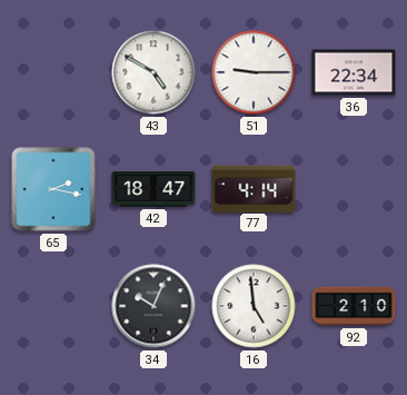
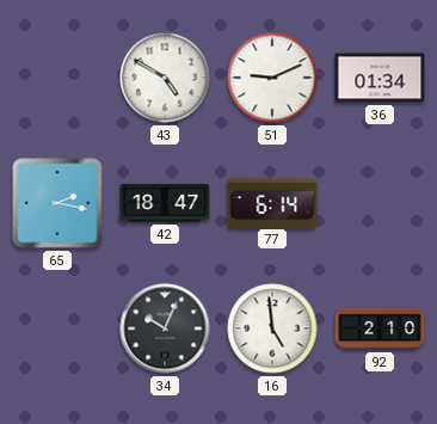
51: 9:15 -> 9:11
36: 22:34 -> 01:34
77: 4:14 -> 6:14
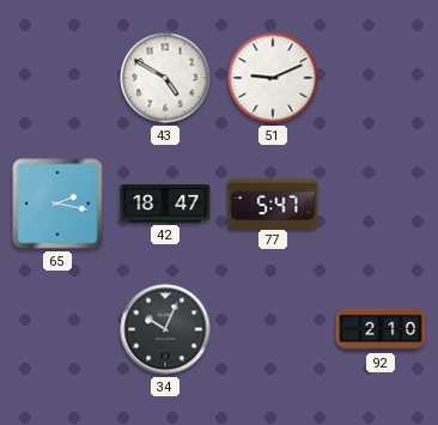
36: 01:34 -> none
77: 6:14 -> 5:47
16: 4:59 -> none
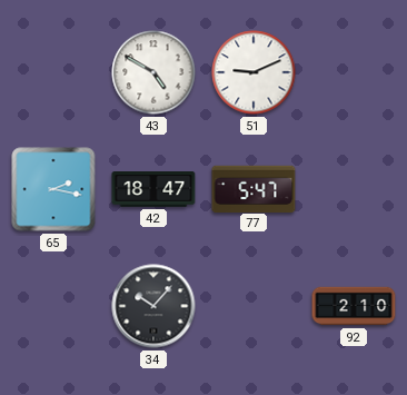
34: 10:04 -> 10:07
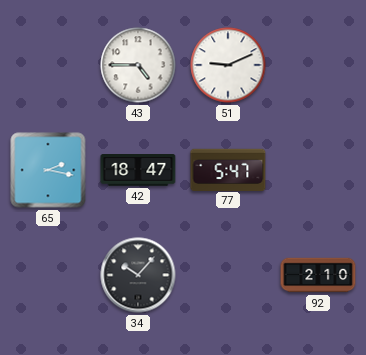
43: 4:50 -> 4:45
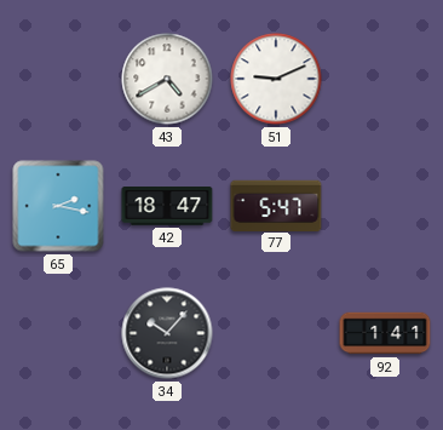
43: 4:45 -> 4:40
92: 2:10 -> 1:41
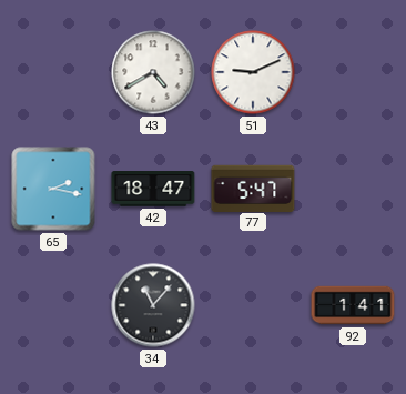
34: 10:07 -> 11:07
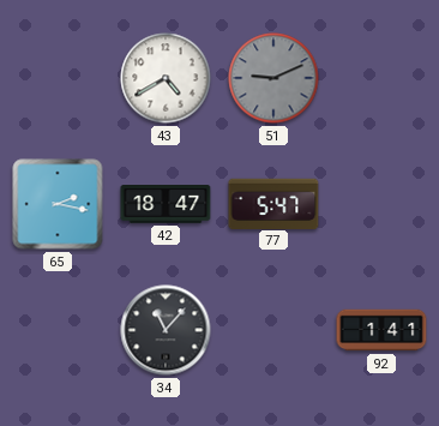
51 dial: white -> grey
